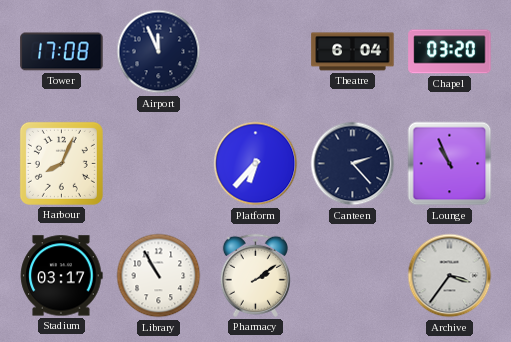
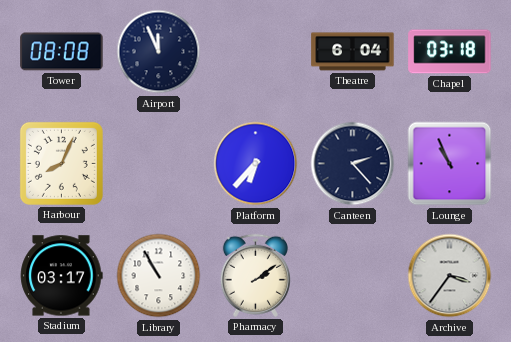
Tower: 17:08 -> 08:08
Chapel: 03:20 -> 03:18
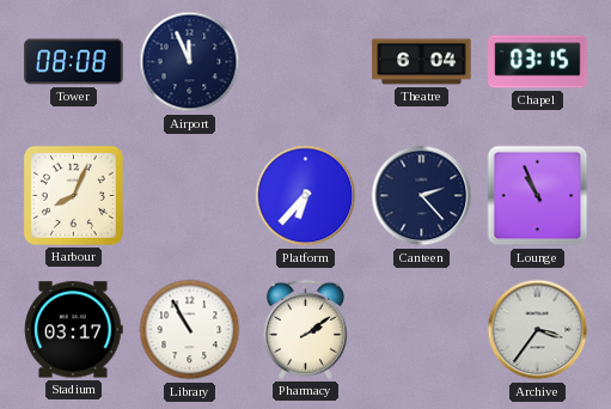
Chapel: 03:18 -> 03:15
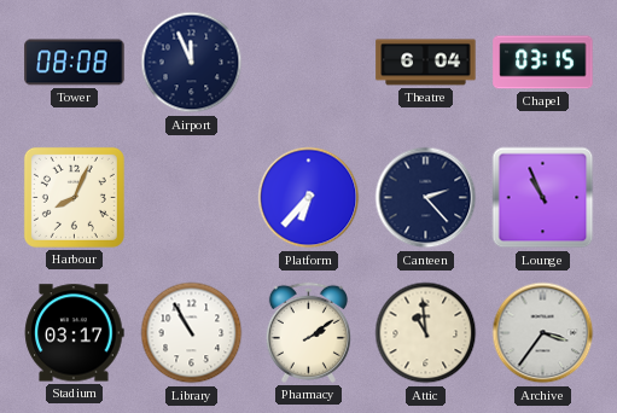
Attic: none -> 10:59
